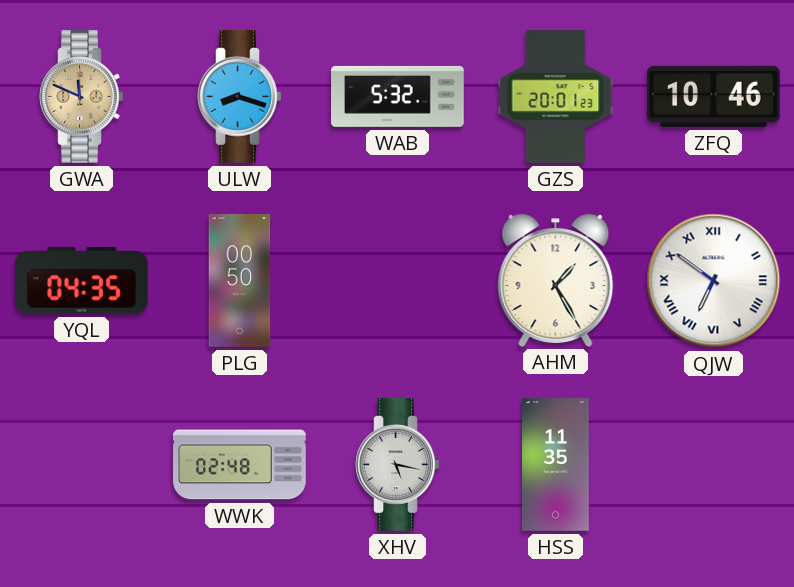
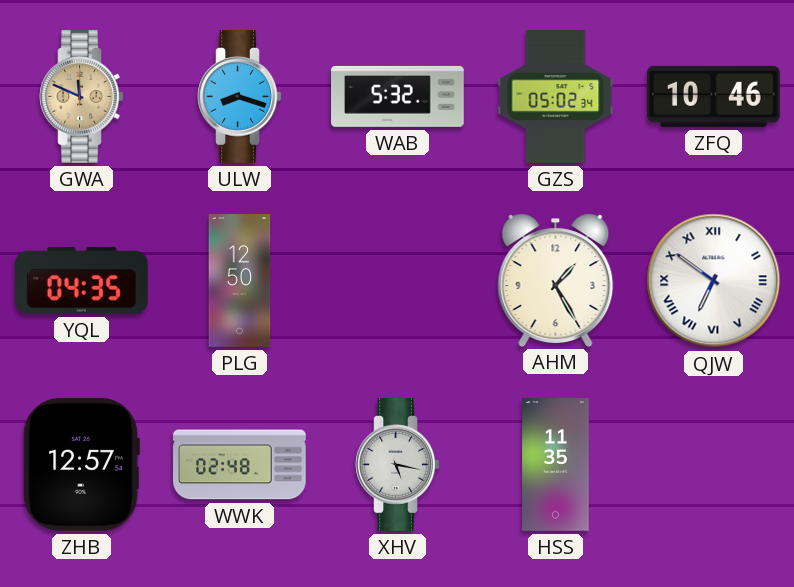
GZS: 20:01 -> 05:02
PLG: 00:50 -> 12:50
ZHB: none -> 12:57
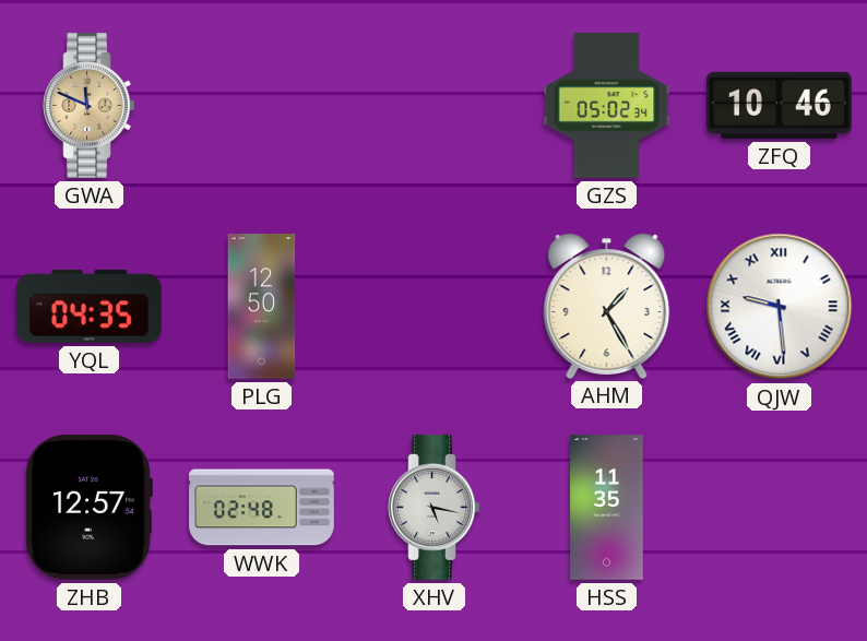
ULW: 8:18 -> none
WAB: 5:32 -> none
QJW: 6:51 -> 9:29
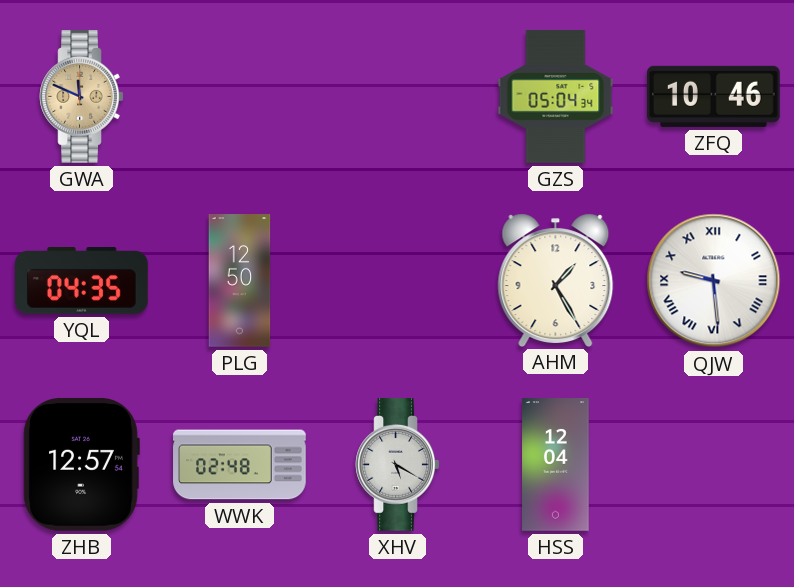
GZS: 05:02 -> 05:04
XHV: 5:17 -> 5:20
HSS: 11:35 -> 12:04
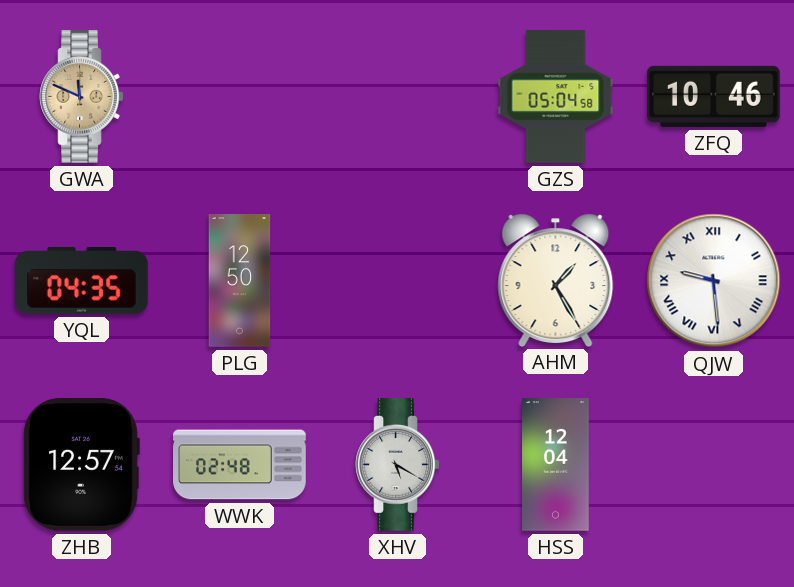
GZS: 05:04:34 -> 05:04:58
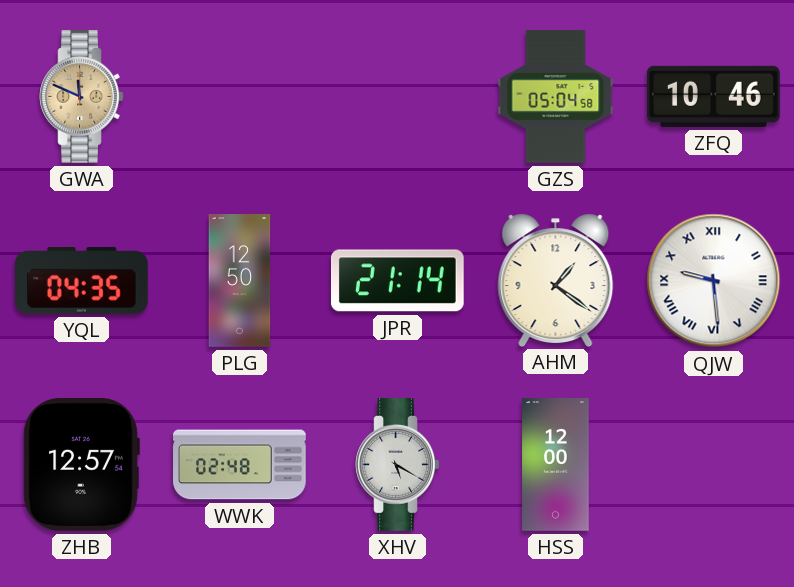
JPR: none -> 21:14
AHM: 1:25 -> 1:21
HSS: 12:04 -> 12:00
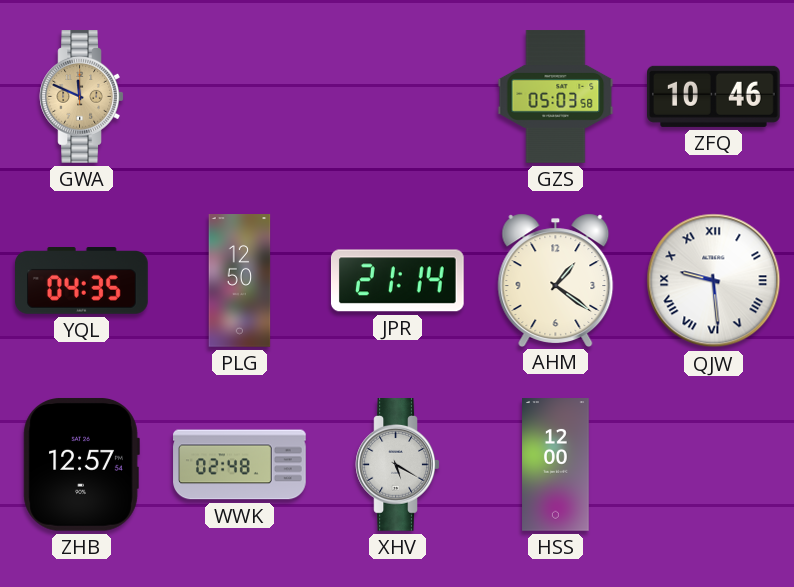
GZS: 05:04 -> 05:03
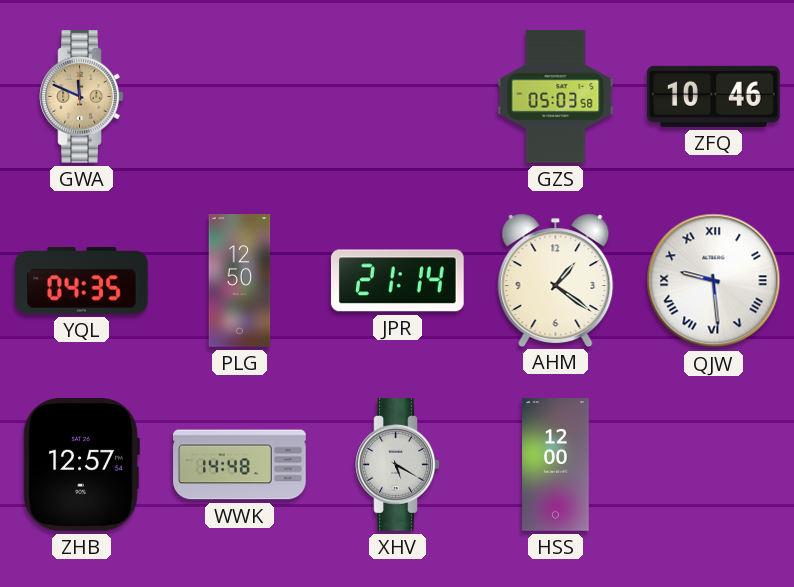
WWK: 02:48 -> 14:48
